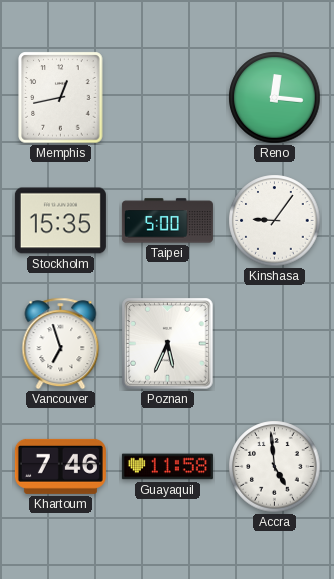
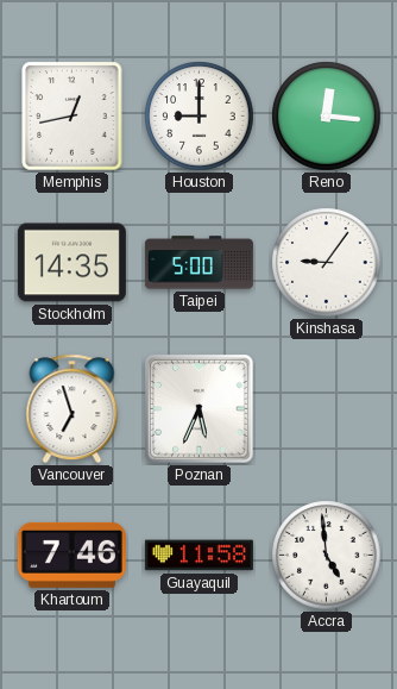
Houston: none -> 9:00
Stockholm: 15:35 -> 14:35
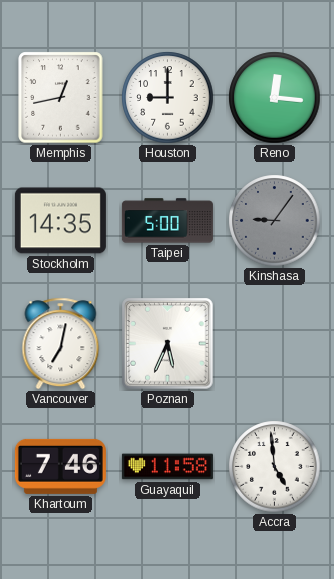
Kinshasa dial: white -> grey
Vancouver: 6:57 -> 7:02
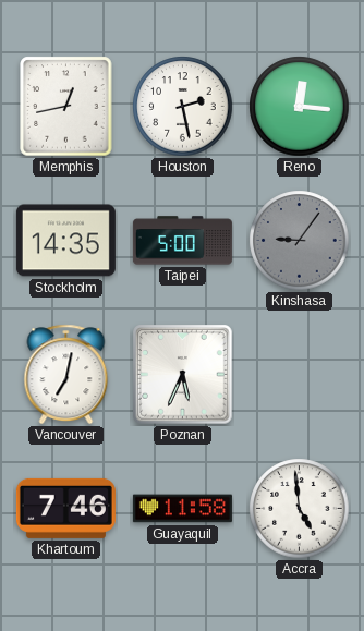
Houston: 9:00 -> 2:28
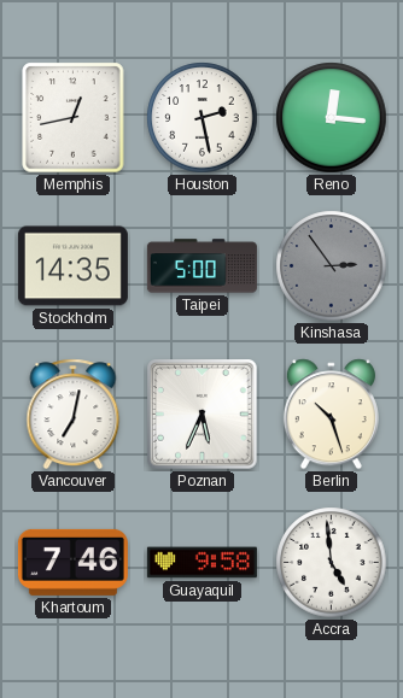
Kinshasa: 9:06 -> 2:54
Berlin: none -> 10:27
Guayaquil: 11:58 -> 9:58
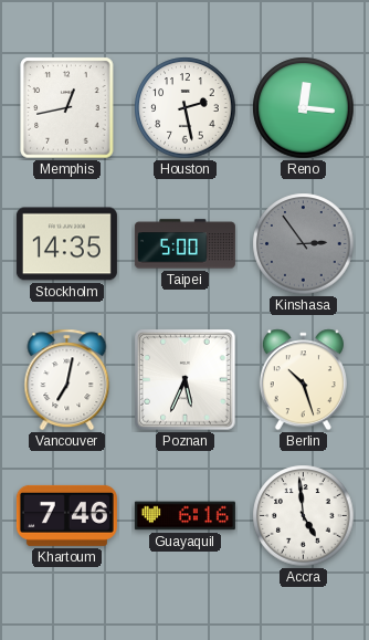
Guayaquil: 9:58 -> 6:16
